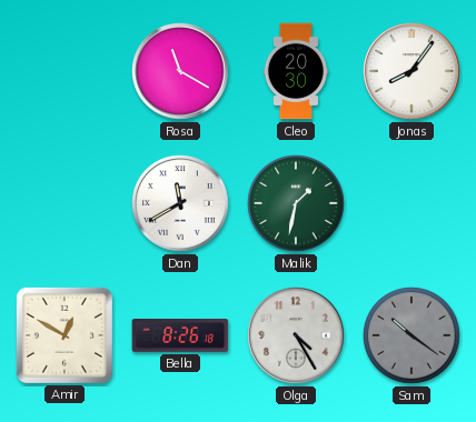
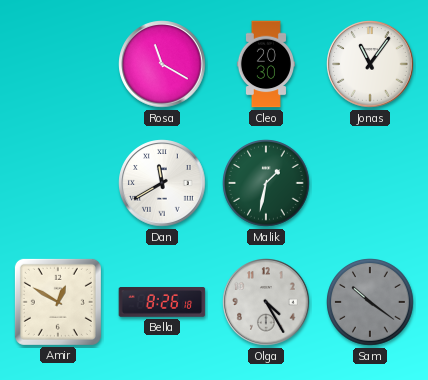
Jonas: 8:06 -> 11:06
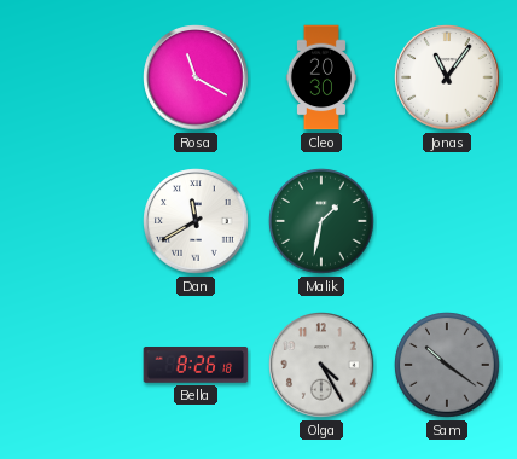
Amir: 12:50 -> none
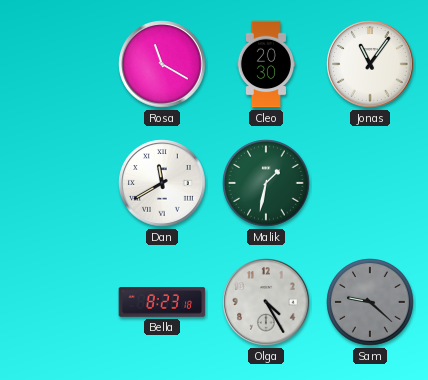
Bella: 8:26 -> 8:23
Sam: 10:21 -> 9:22
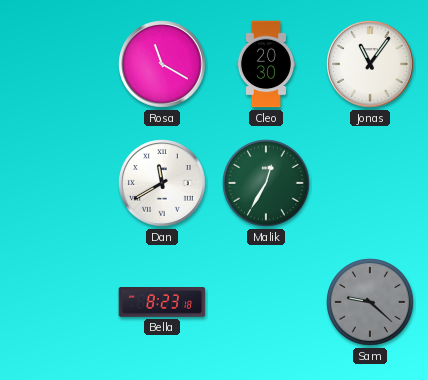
Malik: 1:32 -> 12:35
Olga: 4:25 -> none
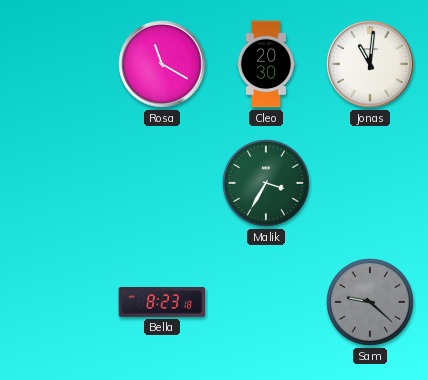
Jonas: 11:06 -> 11:01
Dan: 11:40 -> none
Malik: 12:35 -> 3:35
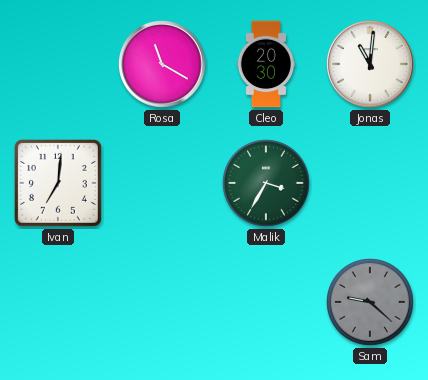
Ivan: none -> 7:01
Bella: 8:23 -> none
